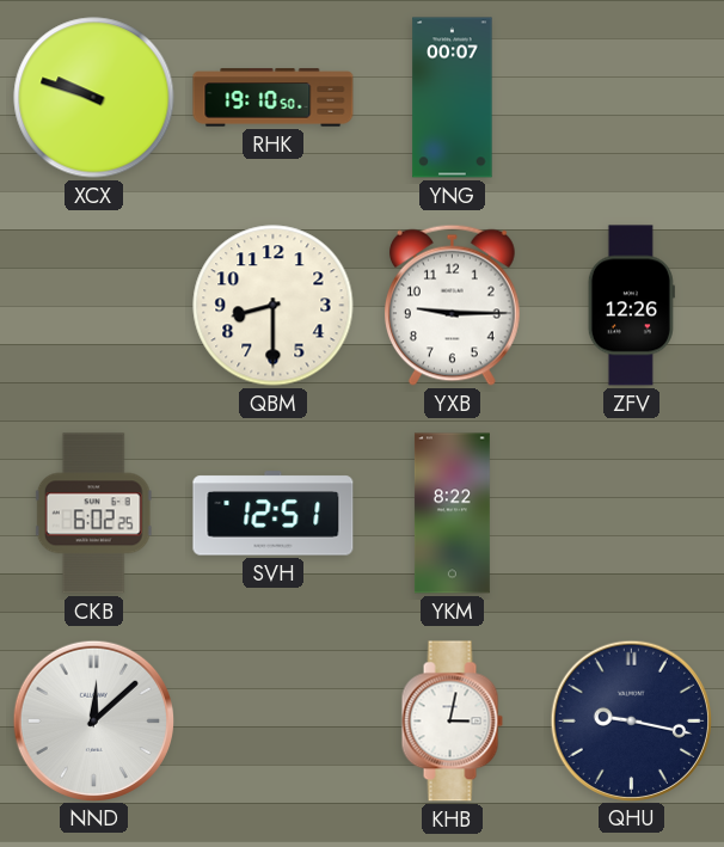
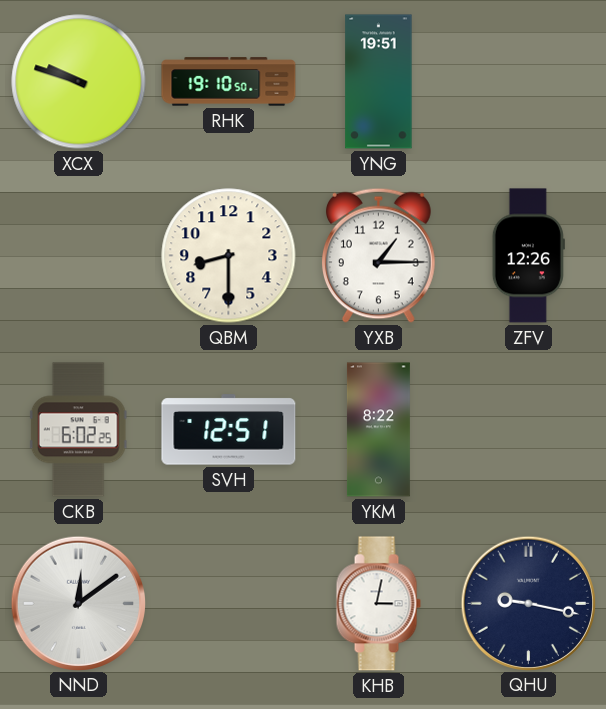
YNG: 00:07 -> 19:51
YXB: 9:15 -> 1:15
NND: 12:08 -> 12:09
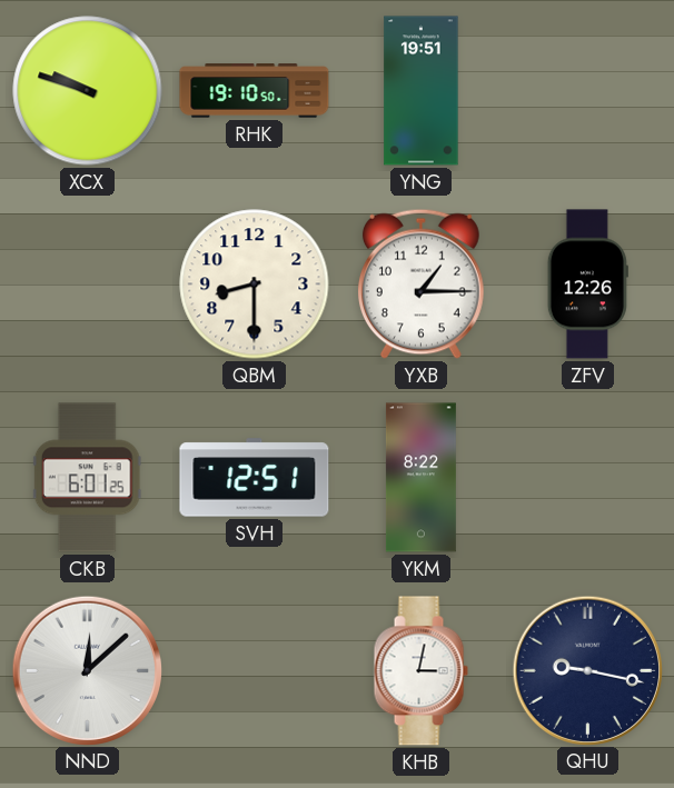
CKB: 6:02 -> 6:01
NND: 12:09 -> 12:08
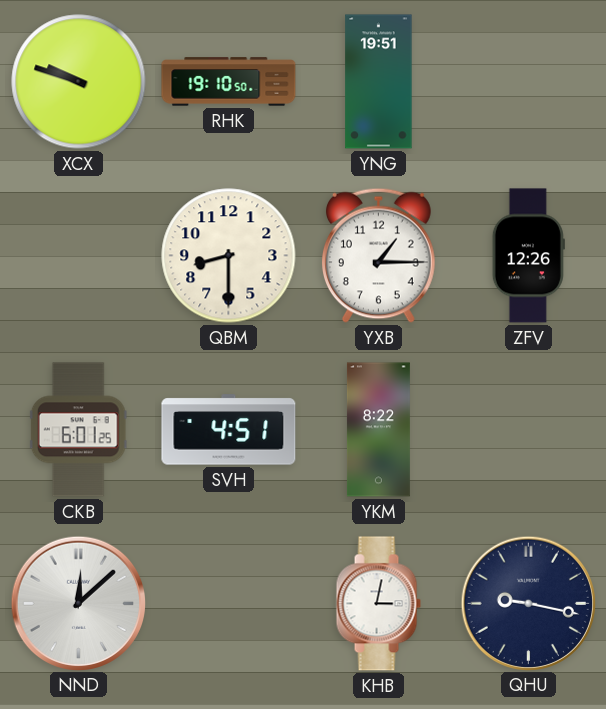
SVH: 12:51 -> 4:51
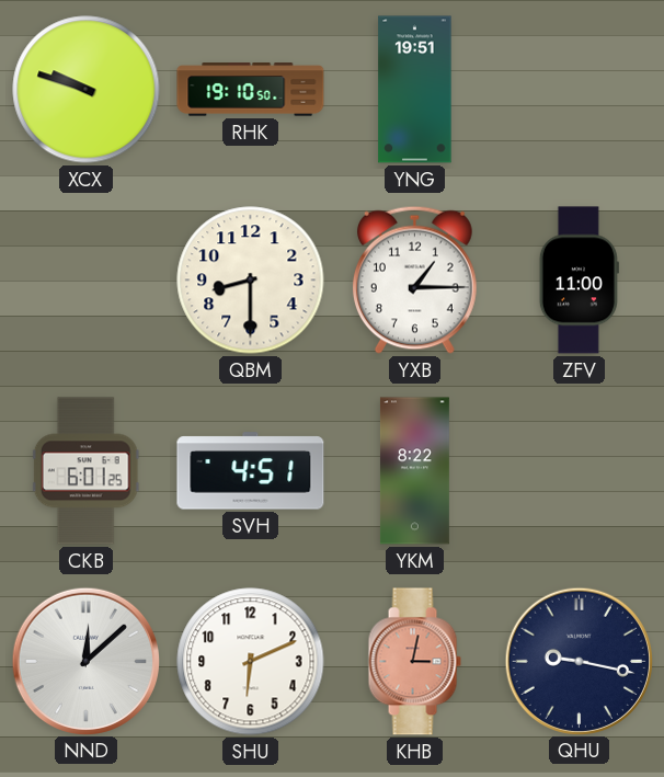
ZFV: 12:26 -> 11:00
SHU: none -> 6:11
KHB dial: white -> salmon
